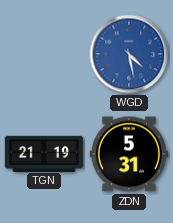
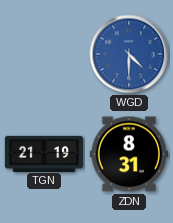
WGD: 4:28 -> 4:30
ZDN: 5:31 -> 8:31
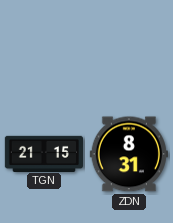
WGD: 4:30 -> none
TGN: 21:19 -> 21:15
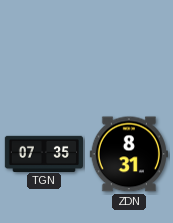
TGN: 21:15 -> 07:35
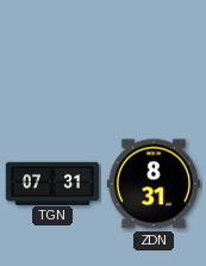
TGN: 07:35 -> 07:31
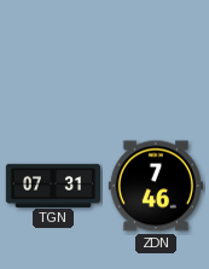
ZDN: 8:31 -> 7:46
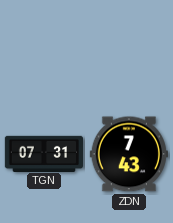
ZDN: 7:46 -> 7:43
